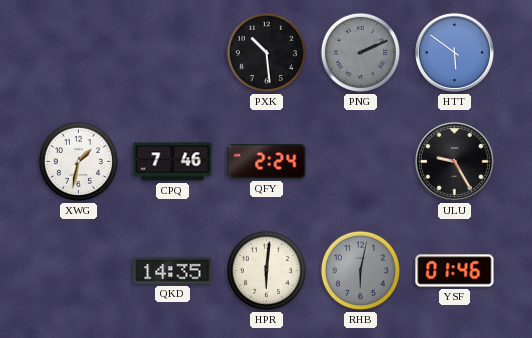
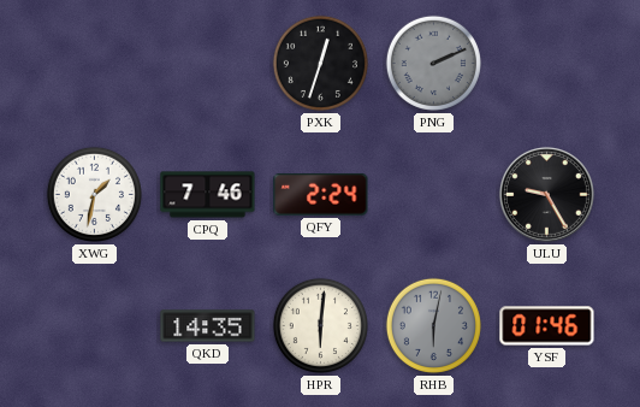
PXK: 10:29 -> 12:33
HTT: 5:51 -> none
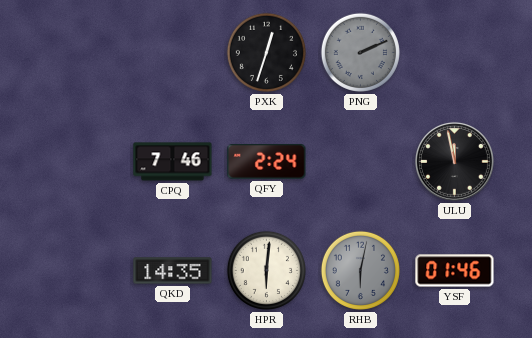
XWG: 1:32 -> none
ULU: 9:25 -> 11:58
